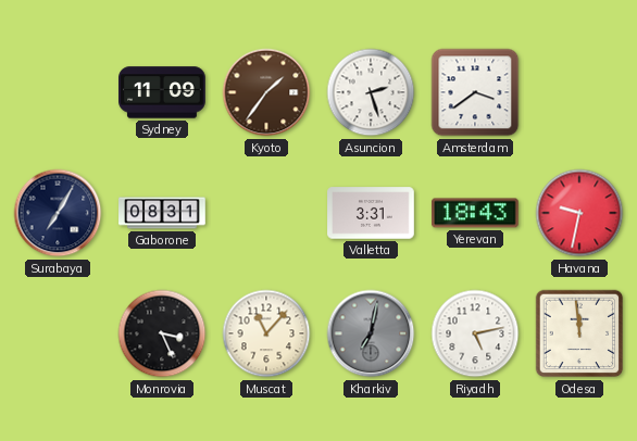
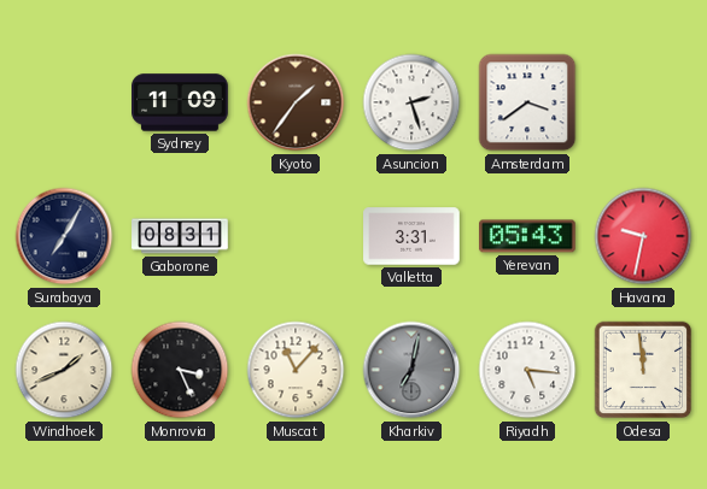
Yerevan: 18:43 -> 05:43
Windhoek: none -> 1:41
Riyadh: 5:13 -> 5:16
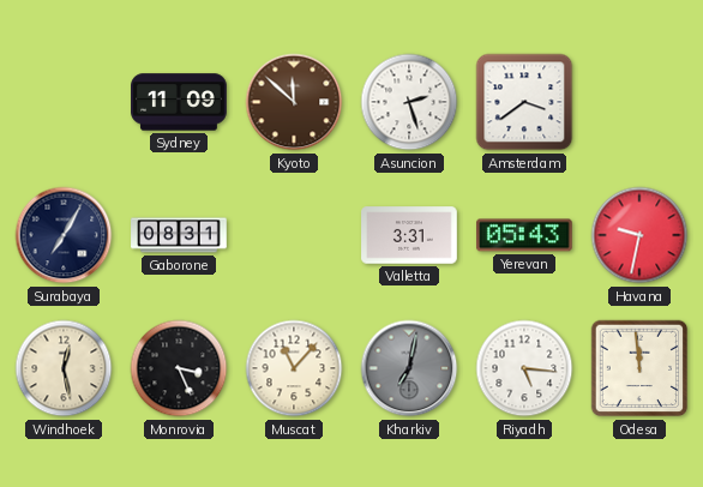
Kyoto: 1:36 -> 11:52
Windhoek: 1:41 -> 12:28
